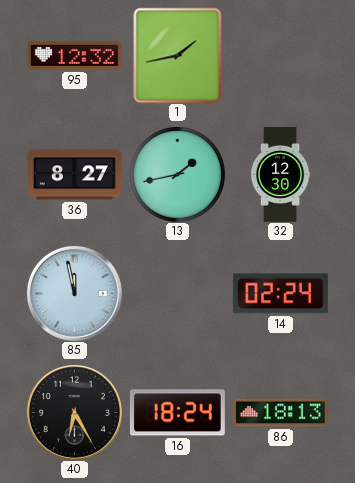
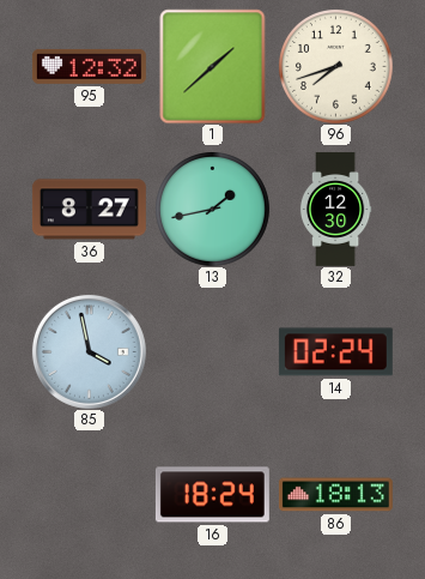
1: 1:43 -> 1:38
96: none -> 7:42
85: 11:58 -> 3:58
40: 6:25 -> none
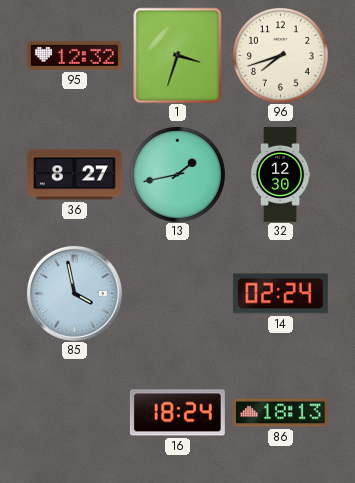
1: 1:38 -> 3:33
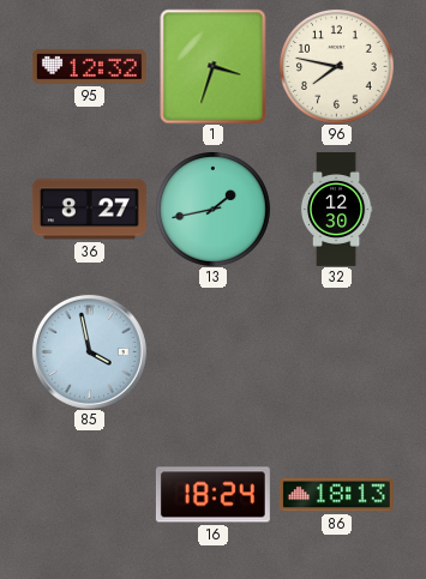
96: 7:42 -> 7:47
14: 02:24 -> none
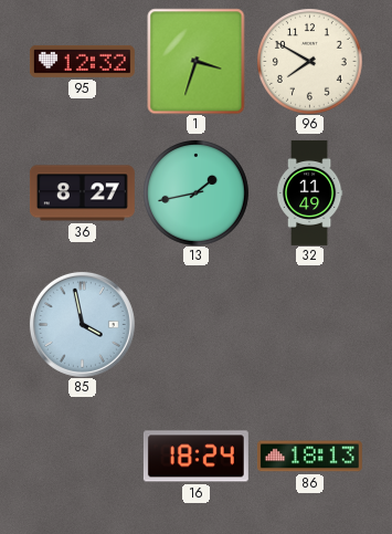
96: 7:47 -> 7:50
32: 12:30 -> 11:49
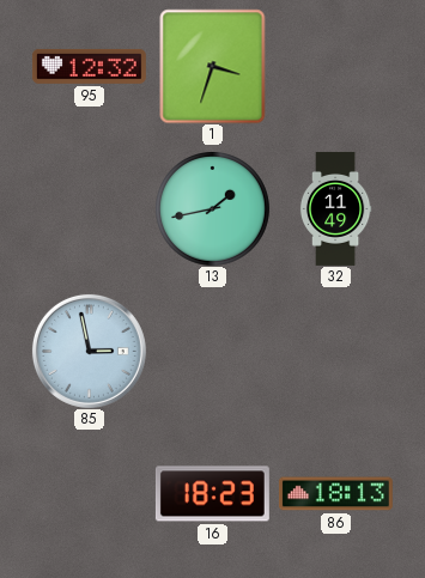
96: 7:50 -> none
36: 8:27 -> none
85: 3:58 -> 2:58
16: 18:24 -> 18:23
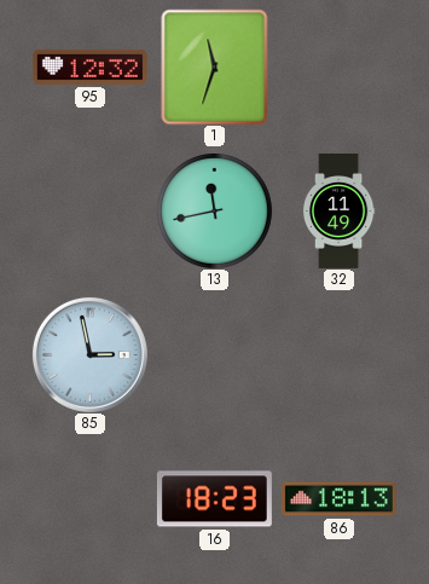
1: 3:33 -> 11:33
13: 1:43 -> 11:43
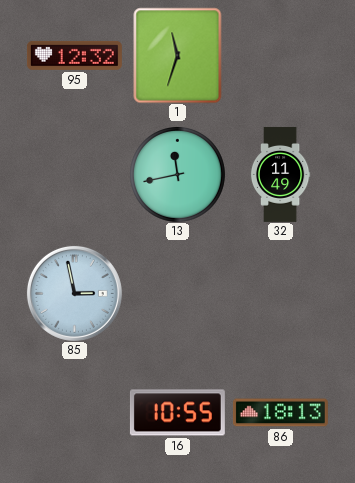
16: 18:23 -> 10:55
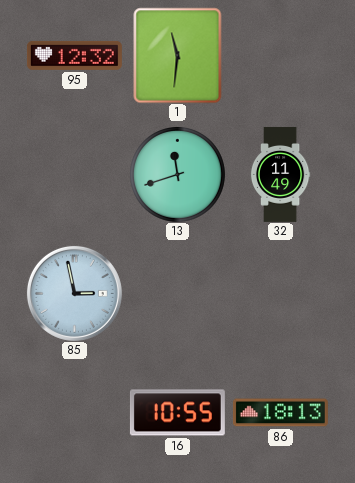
1: 11:33 -> 11:31
13: 11:43 -> 11:42
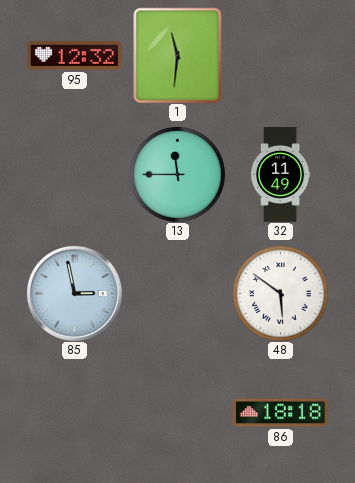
13: 11:42 -> 11:45
48: none -> 5:51
16: 10:55 -> none
86: 18:13 -> 18:18
